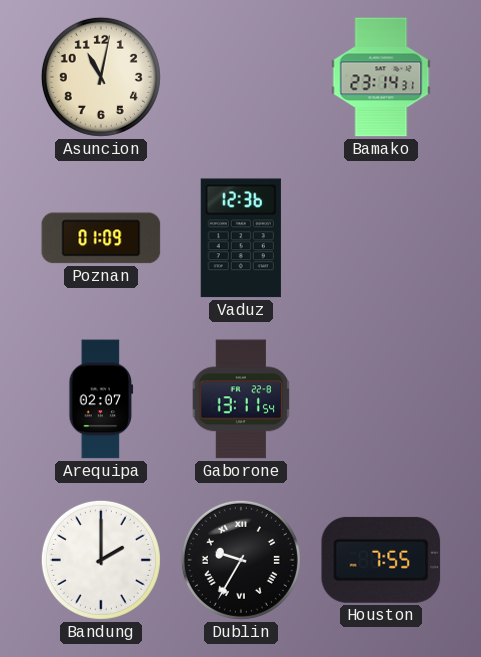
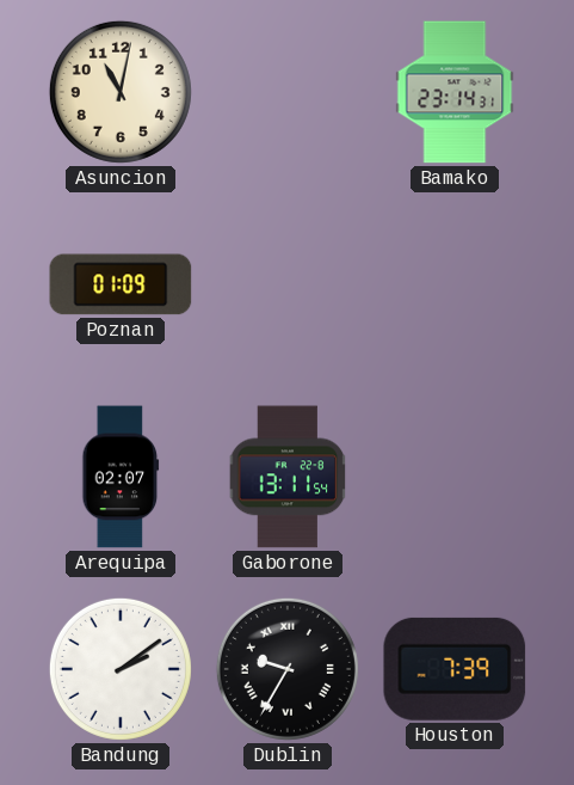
Vaduz: 12:36 -> none
Bandung: 2:00 -> 2:09
Houston: 7:55 -> 7:39
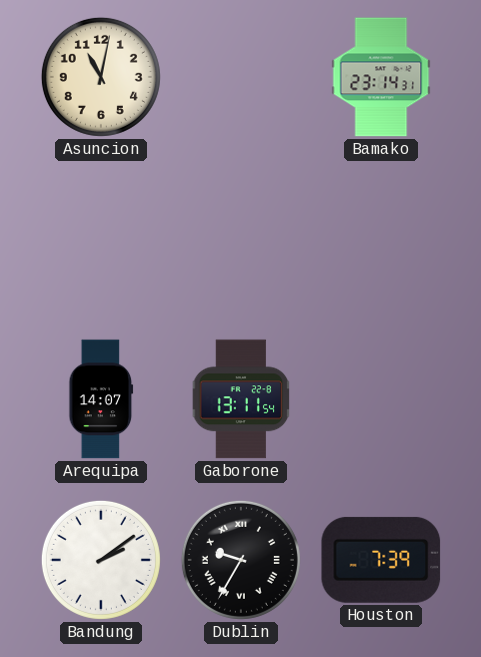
Poznan: 01:09 -> none
Arequipa: 02:07 -> 14:07
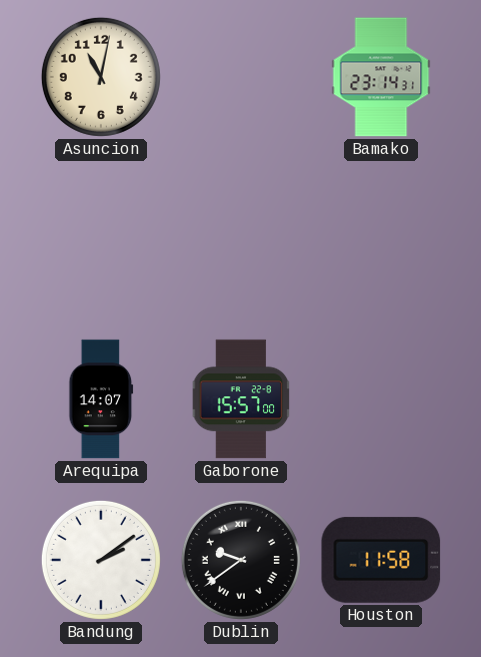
Gaborone: 13:11 -> 15:57
Dublin: 9:35 -> 9:39
Houston: 7:39 -> 11:58
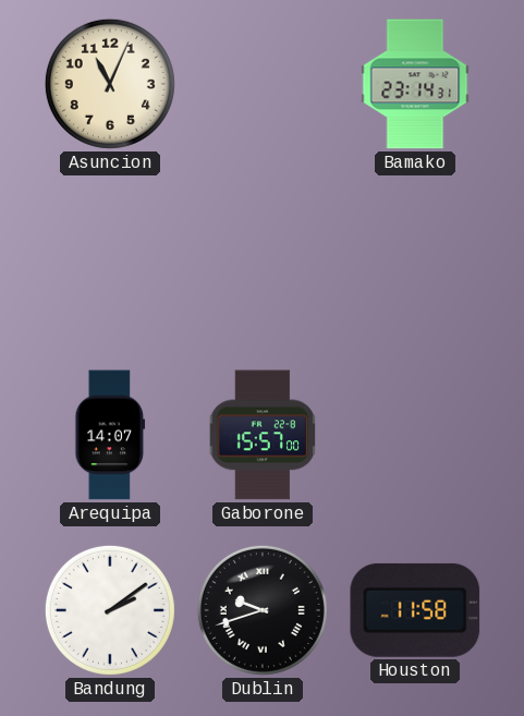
Asuncion: 11:02 -> 11:04
Dublin: 9:39 -> 9:42
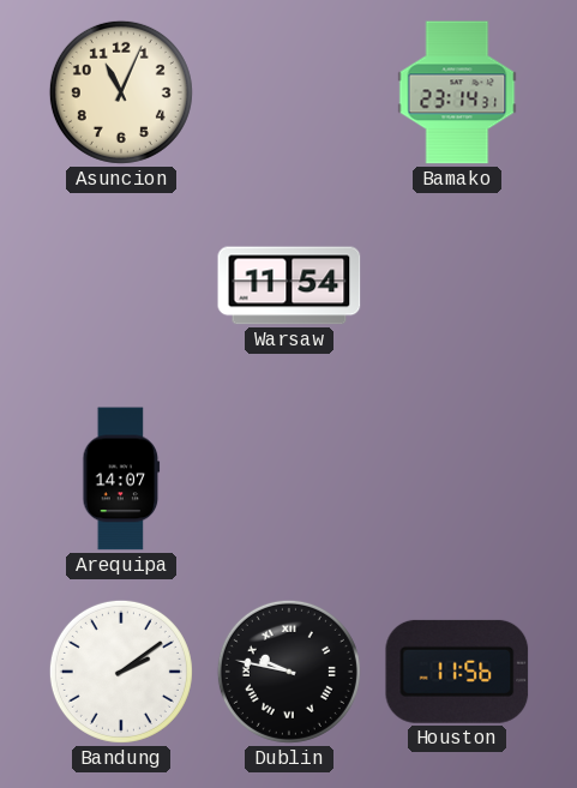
Warsaw: none -> 11:54
Gaborone: 15:57 -> none
Dublin: 9:42 -> 9:47
Houston: 11:58 -> 11:56
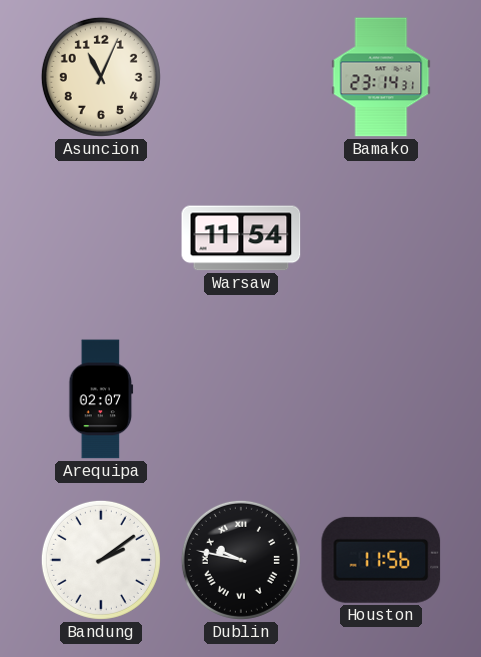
Arequipa: 14:07 -> 02:07
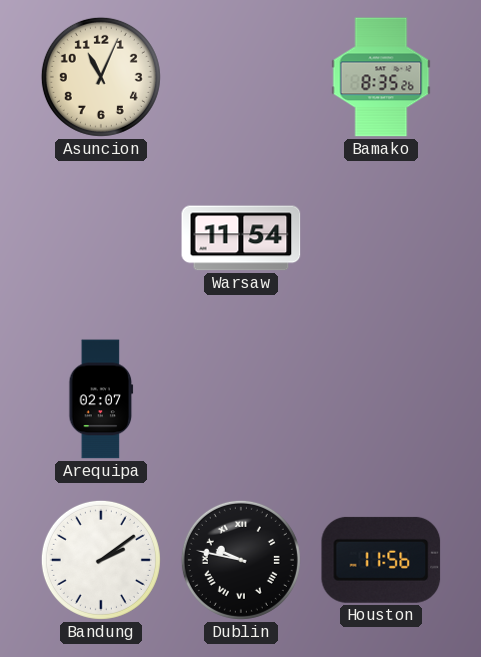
Bamako: 23:14 -> 8:35
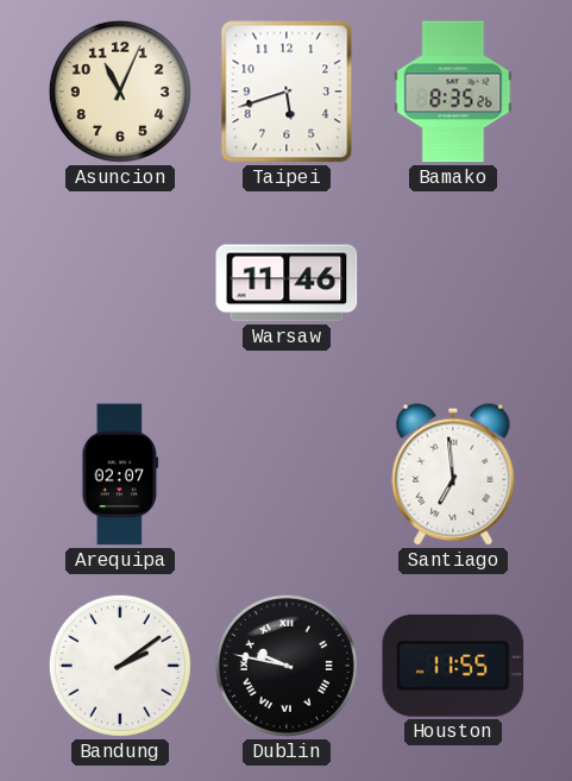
Taipei: none -> 5:42
Warsaw: 11:54 -> 11:46
Santiago: none -> 6:59
Houston: 11:56 -> 11:55
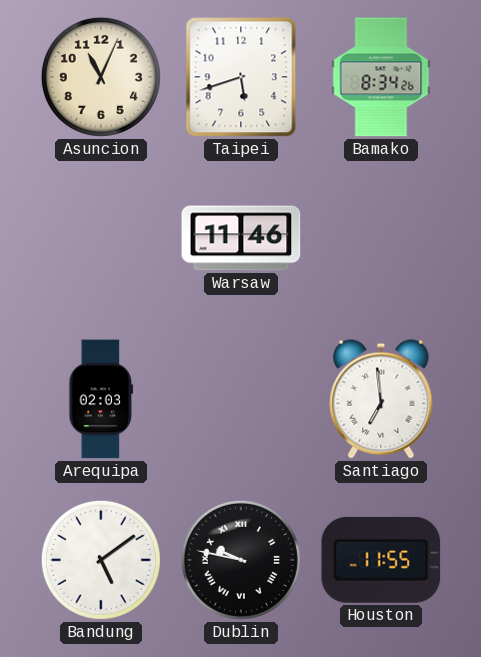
Bamako: 8:35 -> 8:34
Arequipa: 02:07 -> 02:03
Bandung: 2:09 -> 5:09
